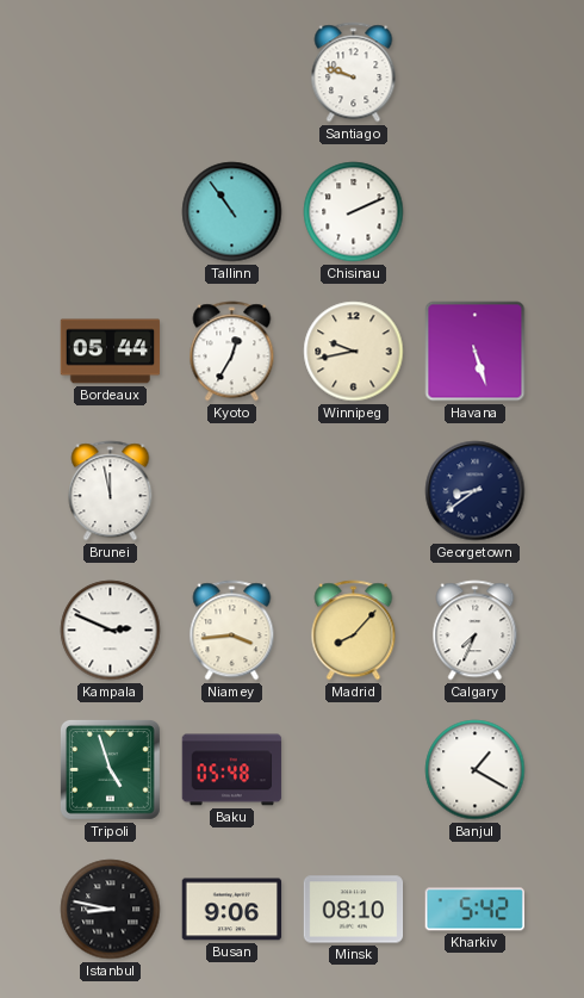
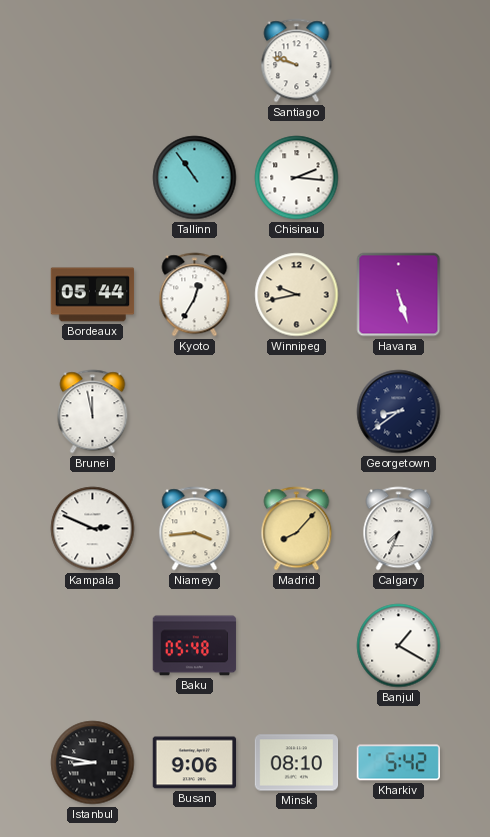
Chisinau: 2:11 -> 2:16
Tripoli: 4:57 -> none
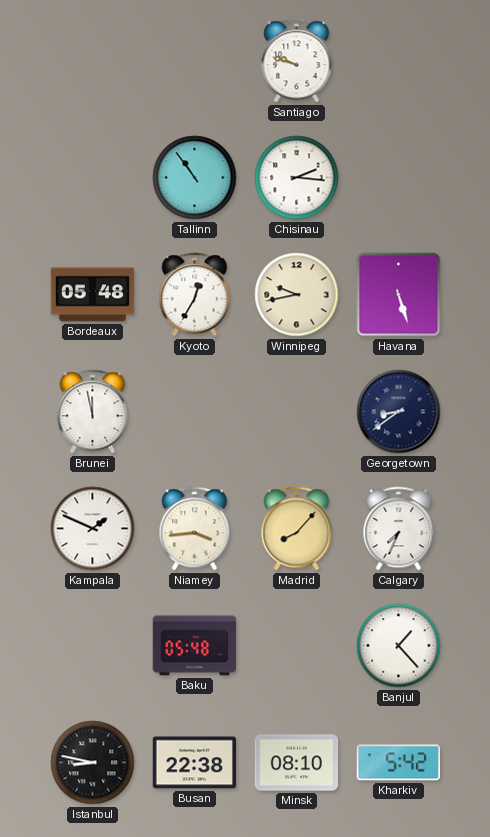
Bordeaux: 05:44 -> 05:48
Kampala: 2:49 -> 1:49
Banjul: 1:20 -> 1:23
Busan: 9:06 -> 22:38
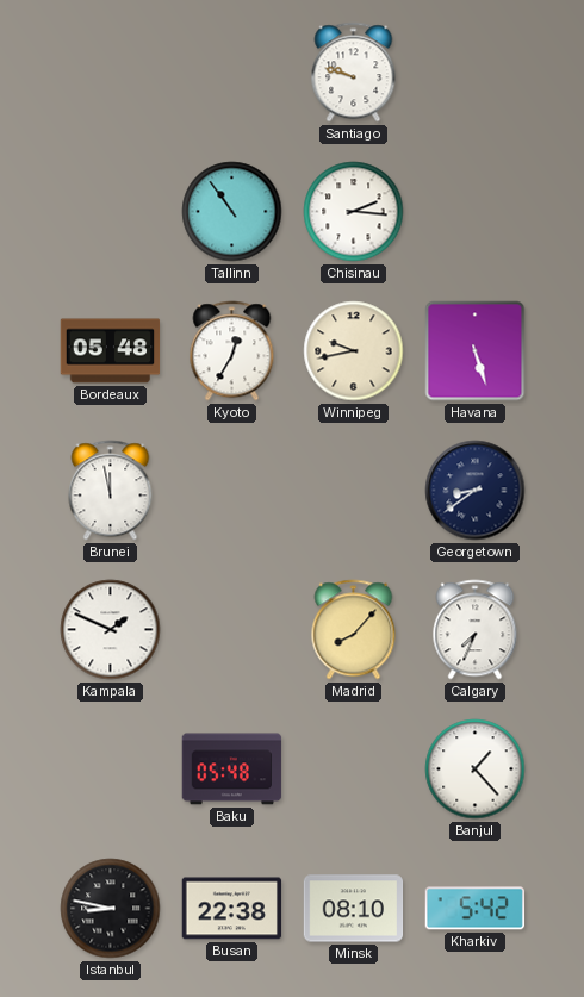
Niamey: 3:44 -> none
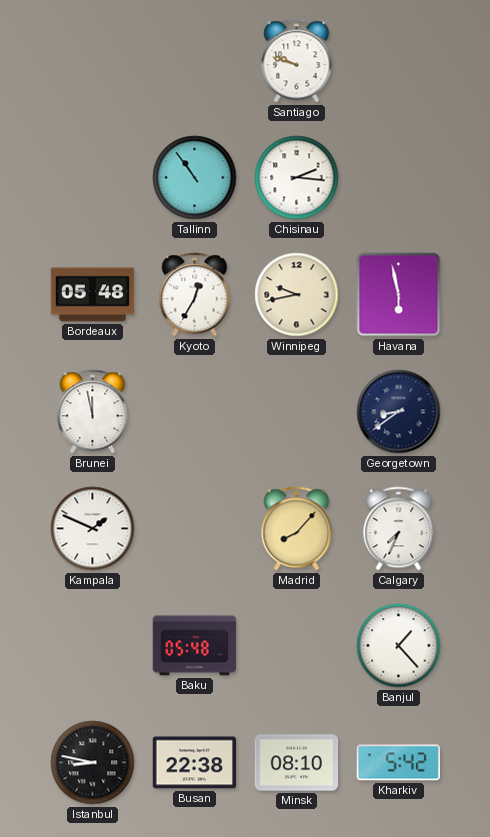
Havana: 5:27 -> 5:58
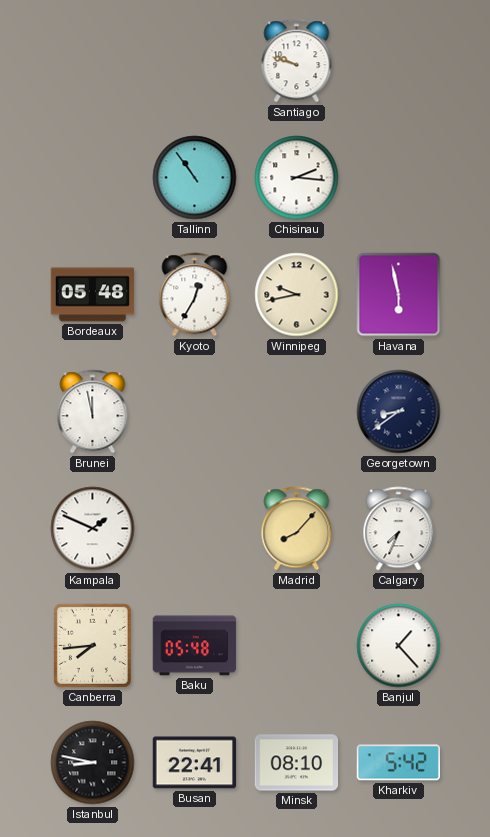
Canberra: none -> 7:44
Busan: 22:38 -> 22:41
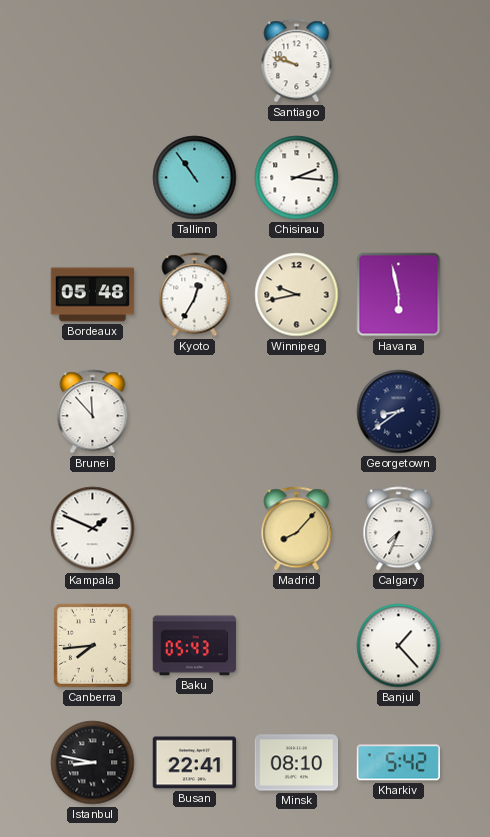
Brunei: 11:58 -> 11:53
Baku: 05:48 -> 05:43
